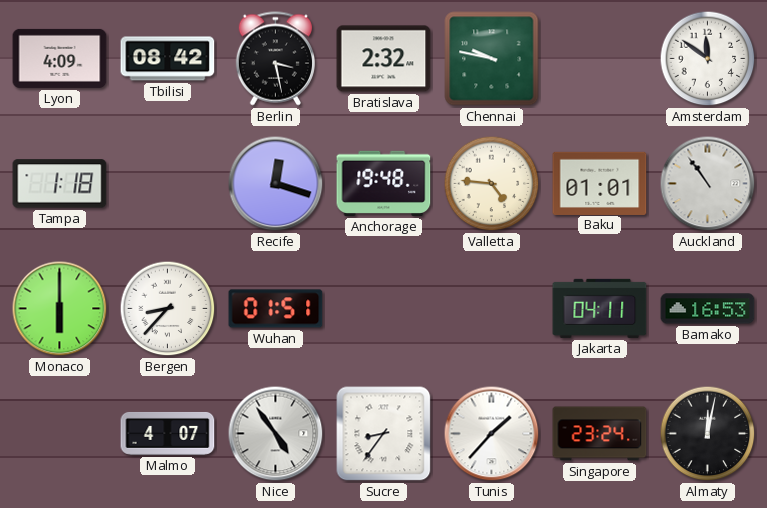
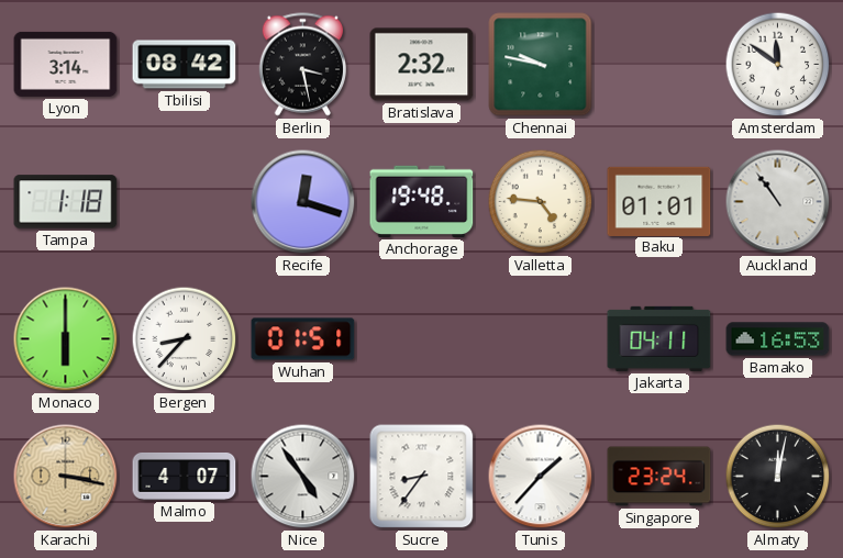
Lyon: 4:09 -> 3:14
Karachi: none -> 3:17
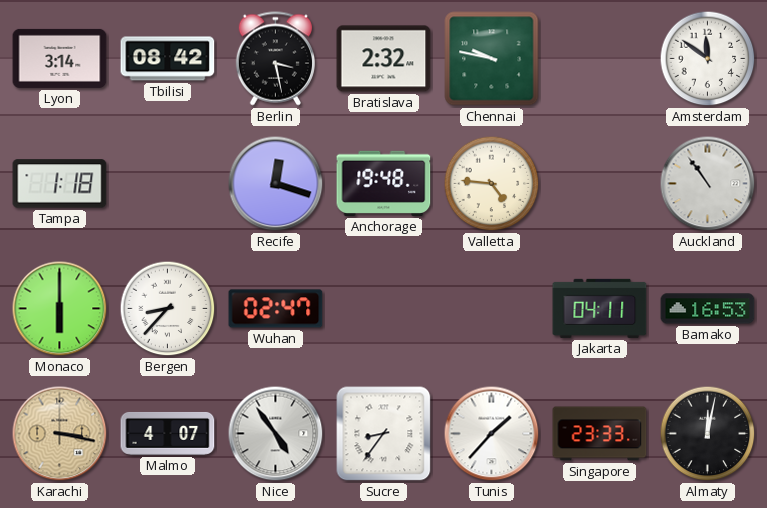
Baku: 01:01 -> none
Wuhan: 01:51 -> 02:47
Singapore: 23:24 -> 23:33
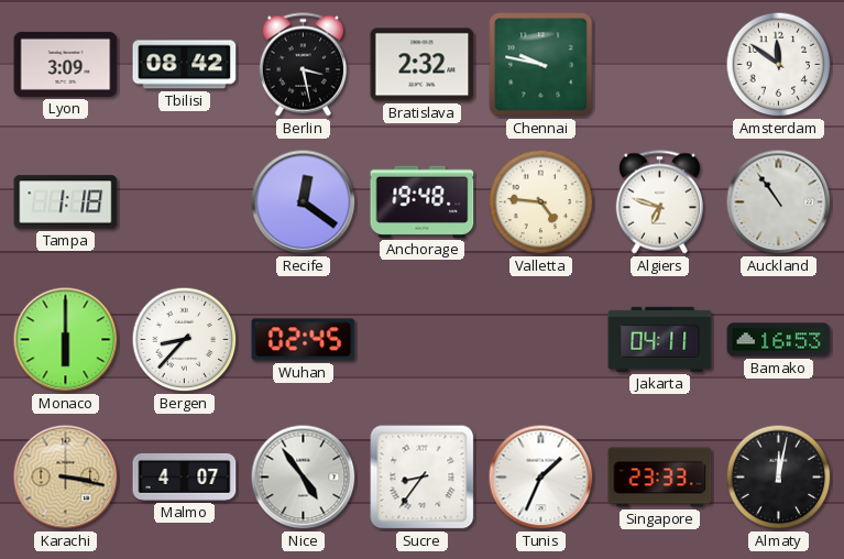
Lyon: 3:14 -> 3:09
Recife: 12:18 -> 12:21
Algiers: none -> 6:48
Wuhan: 02:47 -> 02:45
Tunis: 1:37 -> 1:34
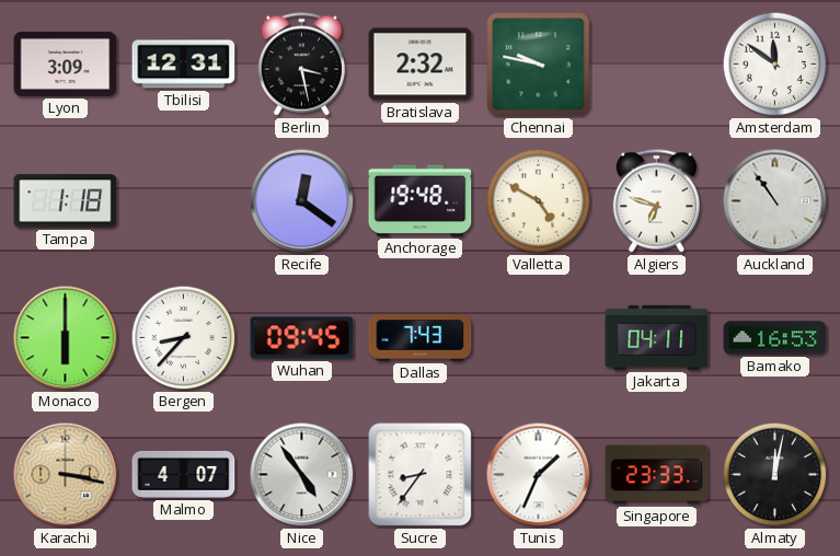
Tbilisi: 08:42 -> 12:31
Valletta: 4:46 -> 4:50
Wuhan: 02:45 -> 09:45
Dallas: none -> 7:43
